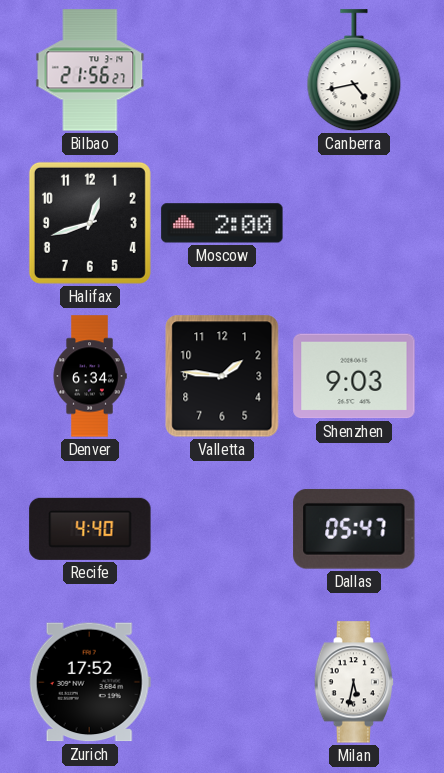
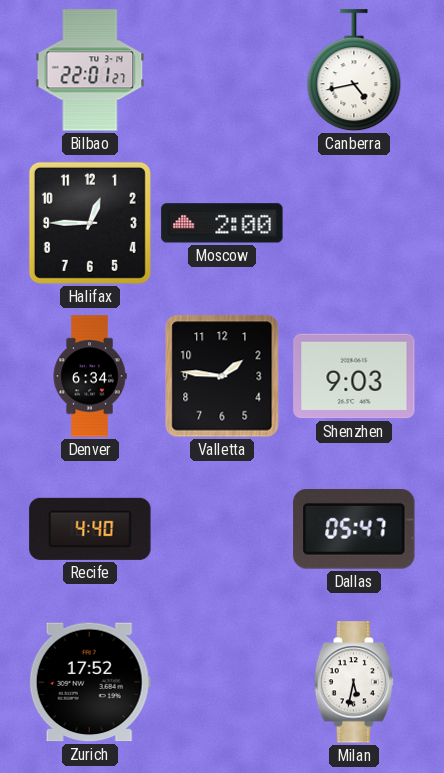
Bilbao: 21:56 -> 22:01
Halifax: 12:42 -> 12:45
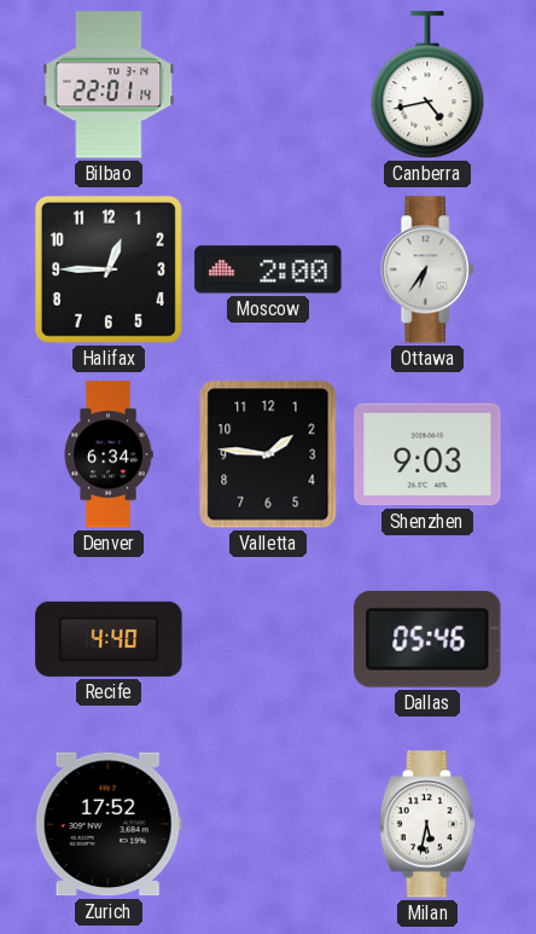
Bilbao: 22:01:27 -> 22:01:14
Ottawa: none -> 6:36
Dallas: 05:47 -> 05:46
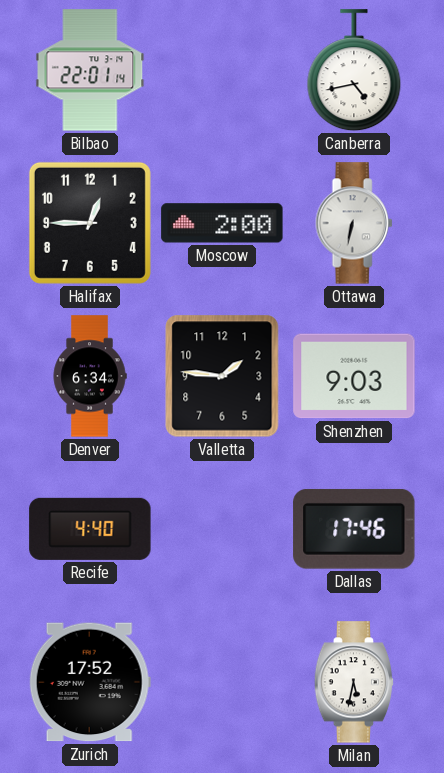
Ottawa: 6:36 -> 6:32
Dallas: 05:46 -> 17:46
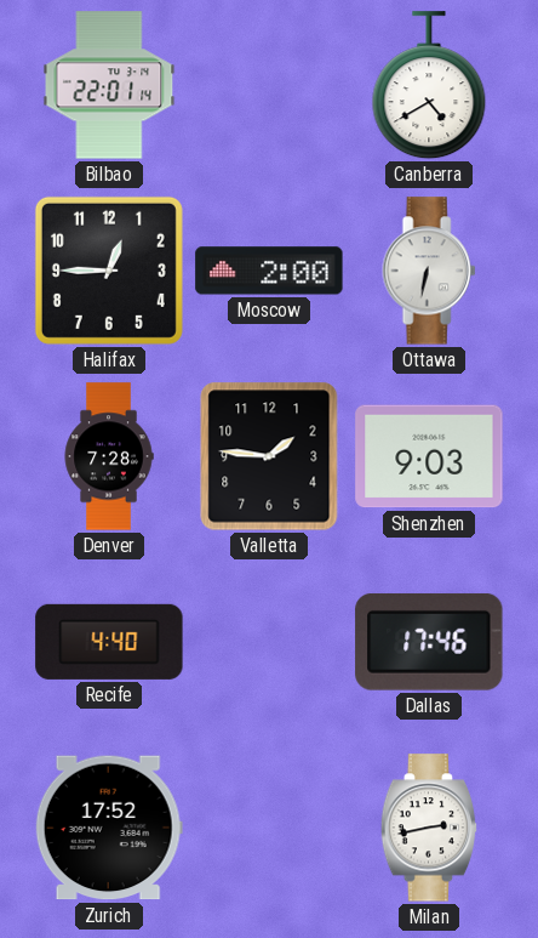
Canberra: 4:43 -> 4:40
Denver: 6:34 -> 7:28
Milan: 5:32 -> 2:43
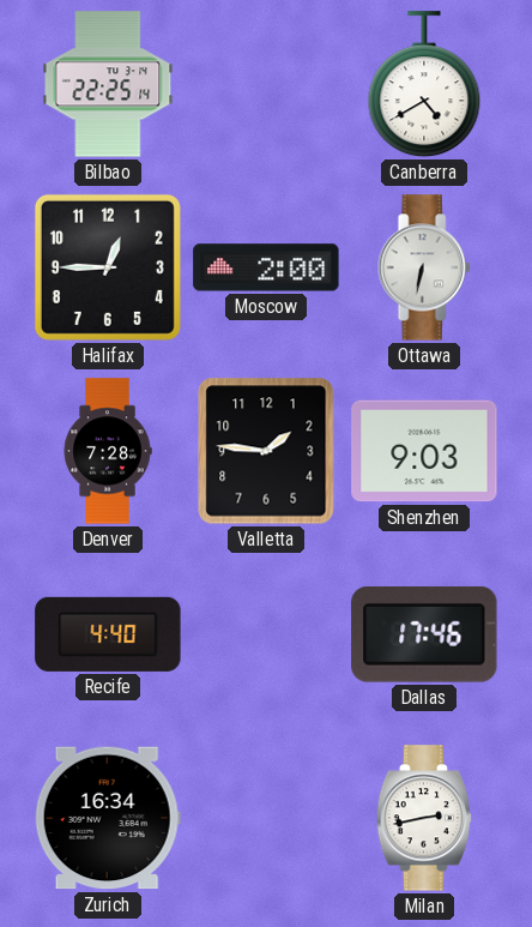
Bilbao: 22:01 -> 22:25
Zurich: 17:52 -> 16:34
